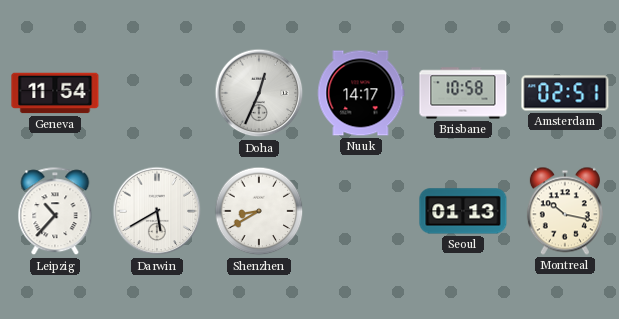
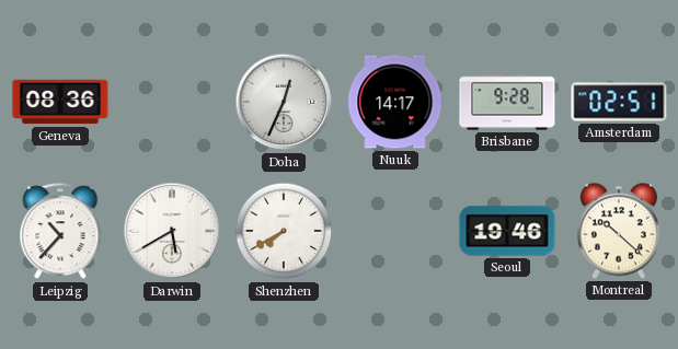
Geneva: 11:54 -> 08:36
Brisbane: 10:58 -> 9:28
Shenzhen: 8:40 -> 7:40
Seoul: 01:13 -> 19:46
Montreal: 10:17 -> 10:22
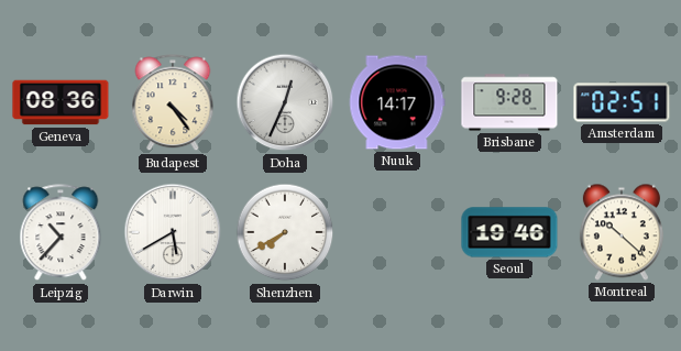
Budapest: none -> 4:24
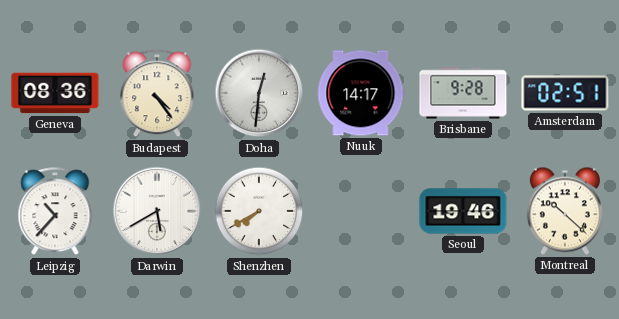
Doha: 12:34 -> 12:31
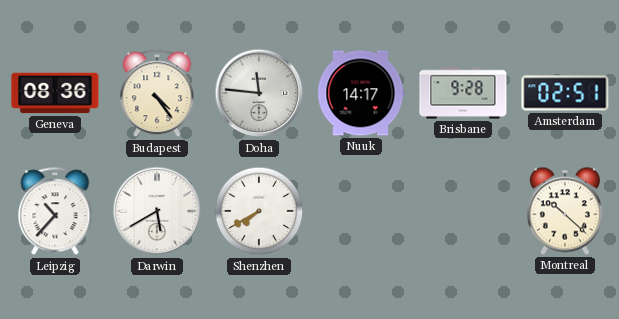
Doha: 12:31 -> 11:46
Seoul: 19:46 -> none
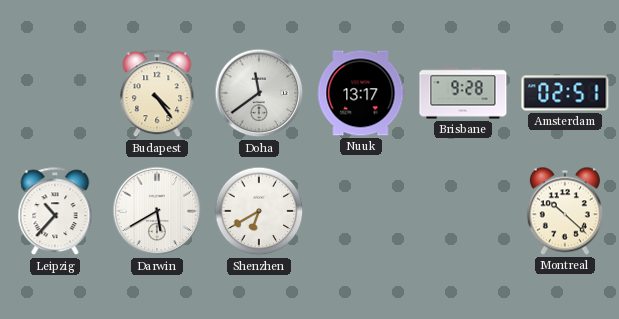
Geneva: 08:36 -> none
Doha: 11:46 -> 11:39
Nuuk: 14:17 -> 13:17
Shenzhen: 7:40 -> 6:40
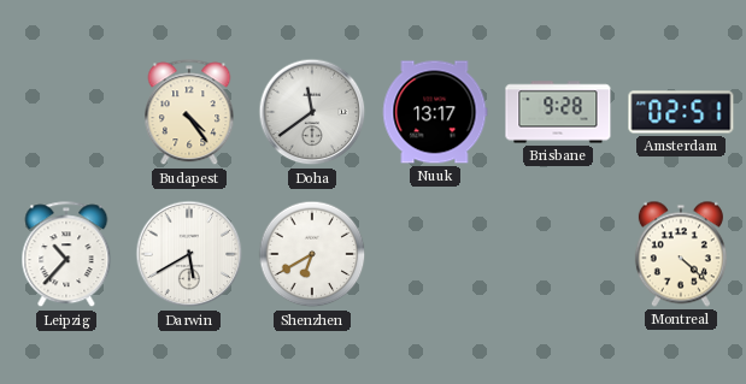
Montreal: 10:22 -> 4:22
